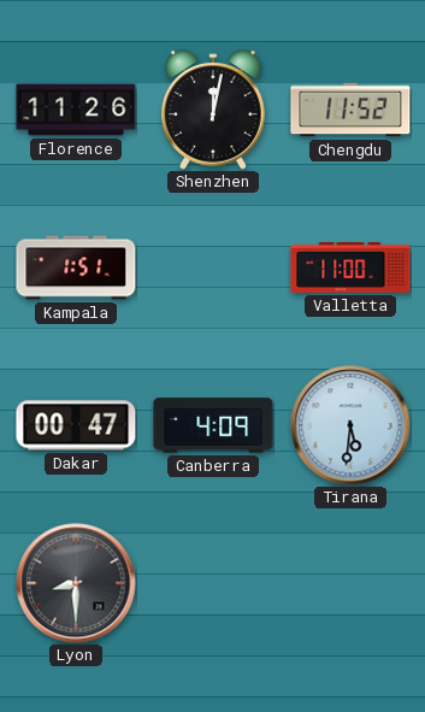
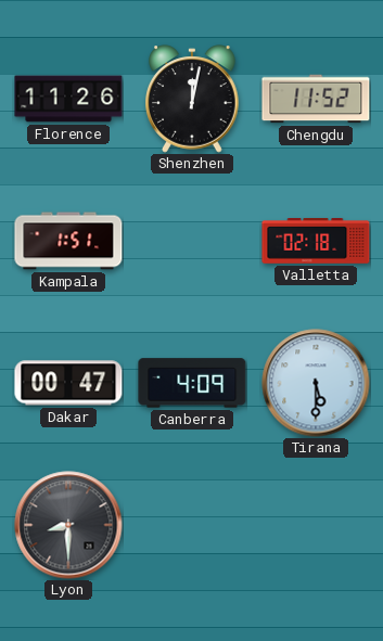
Valletta: 11:00 -> 02:18
Tirana: 5:31 -> 5:30
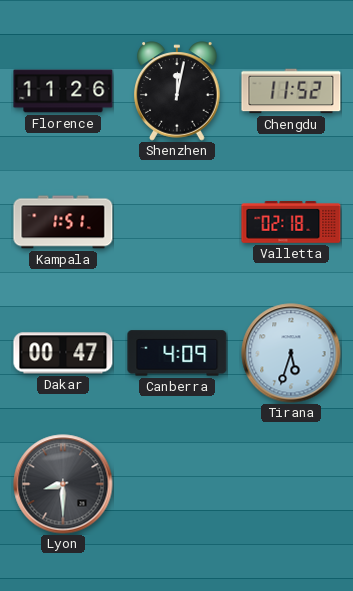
Tirana: 5:30 -> 5:33
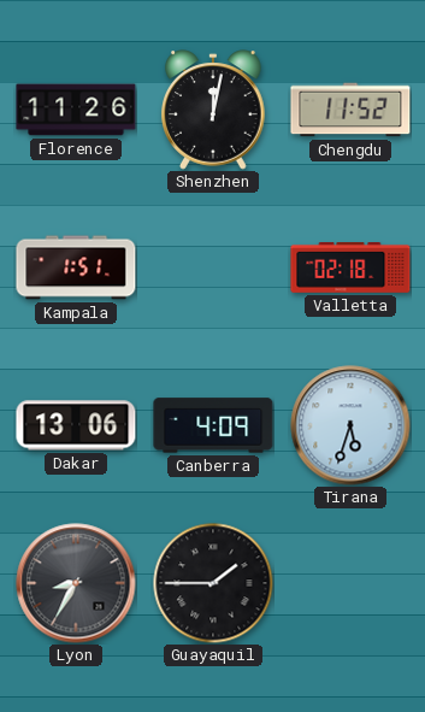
Dakar: 00:47 -> 13:06
Lyon: 8:30 -> 8:35
Guayaquil: none -> 1:45
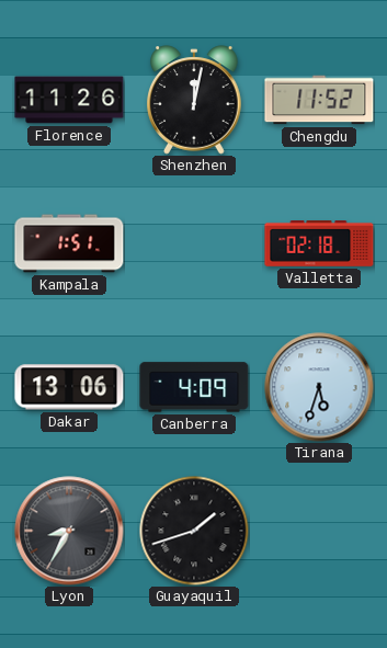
Guayaquil: 1:45 -> 1:42
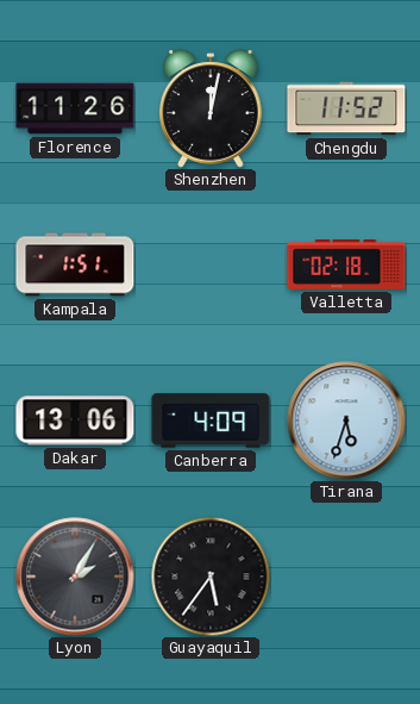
Lyon: 8:35 -> 2:05
Guayaquil: 1:42 -> 5:36
